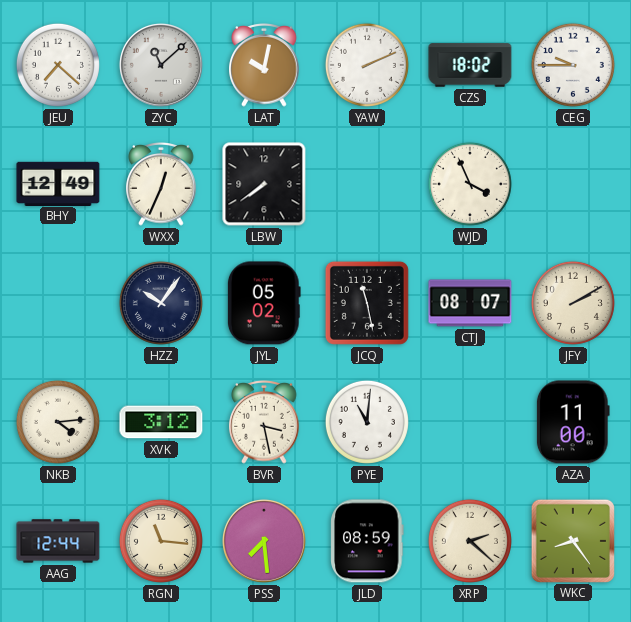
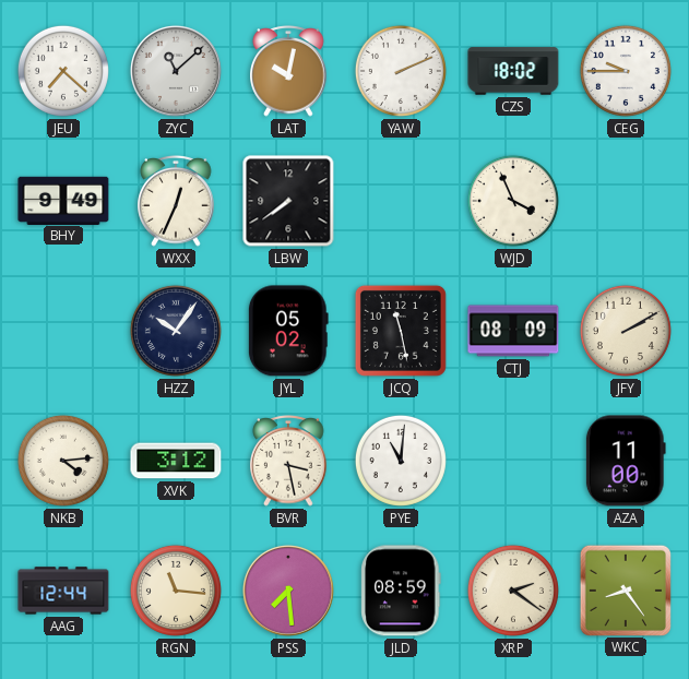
BHY: 12:49 -> 9:49
CTJ: 08:07 -> 08:09
XRP: 2:22 -> 2:21
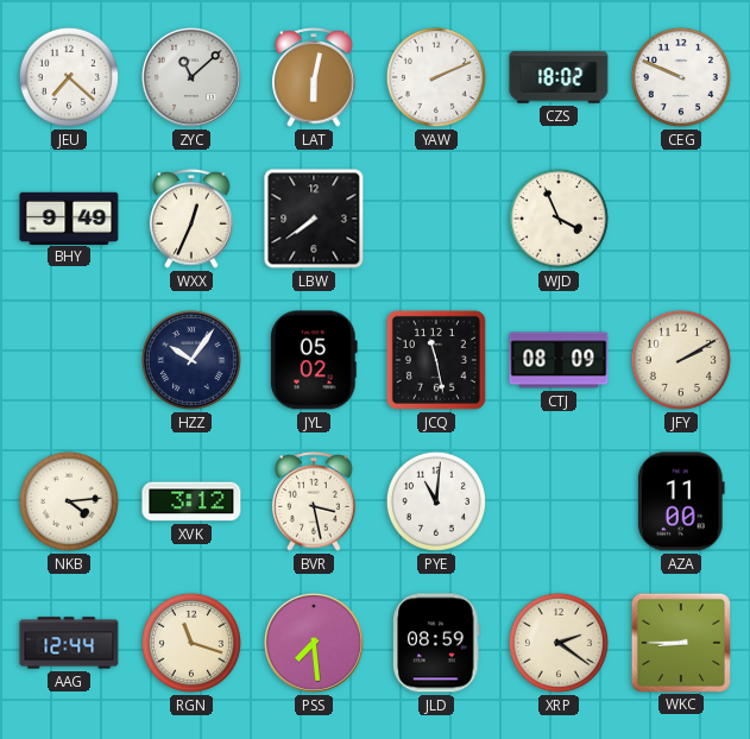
LAT: 10:02 -> 6:02
CEG: 9:45 -> 9:49
RGN: 11:16 -> 11:18
WKC: 8:24 -> 8:45
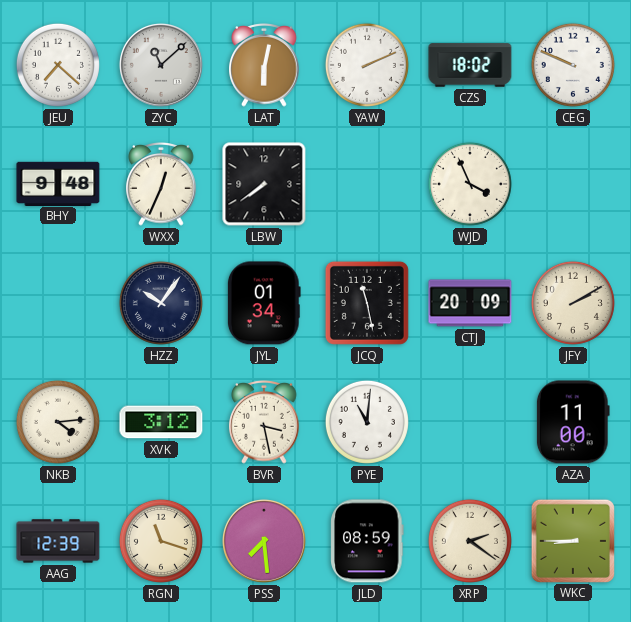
BHY: 9:49 -> 9:48
JYL: 05:02 -> 01:34
CTJ: 08:09 -> 20:09
AAG: 12:44 -> 12:39
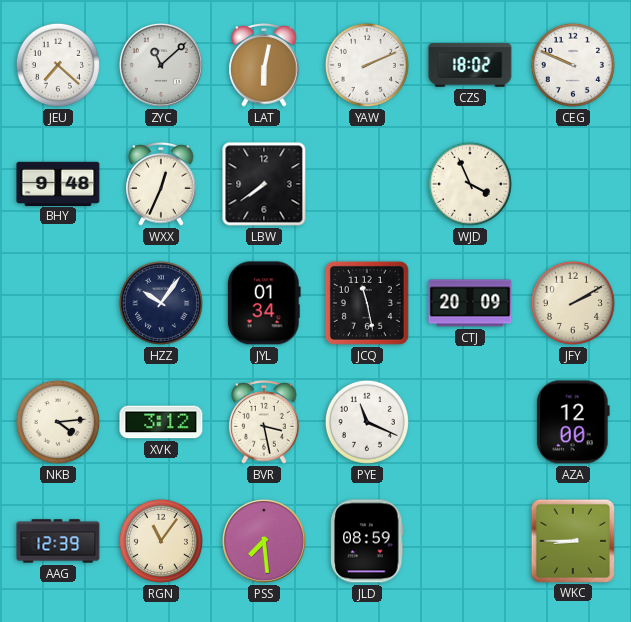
PYE: 11:01 -> 11:19
AZA: 11:00 -> 12:00
RGN: 11:18 -> 11:06
XRP: 2:21 -> none
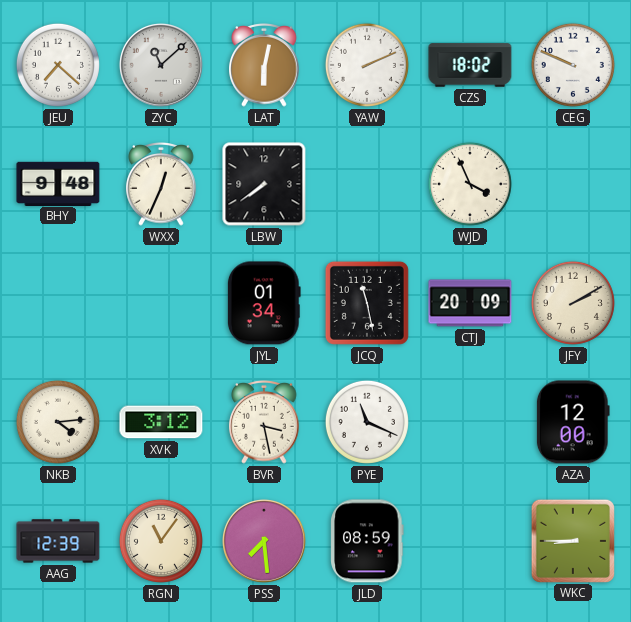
HZZ: 10:06 -> none
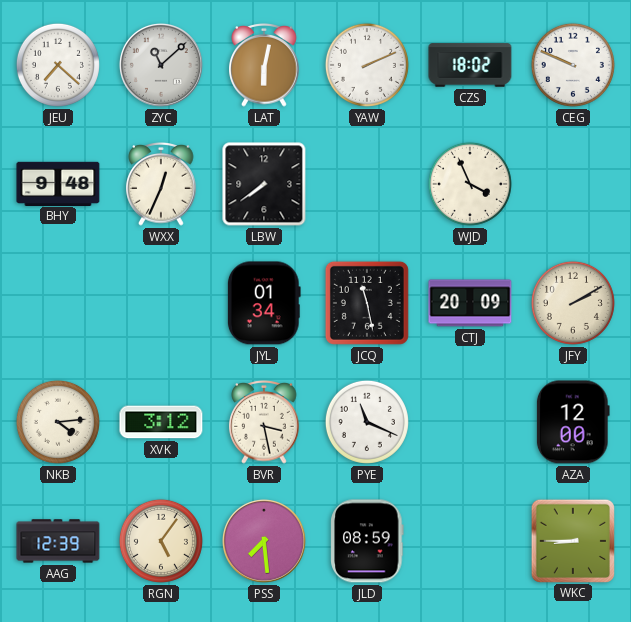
RGN: 11:06 -> 5:06
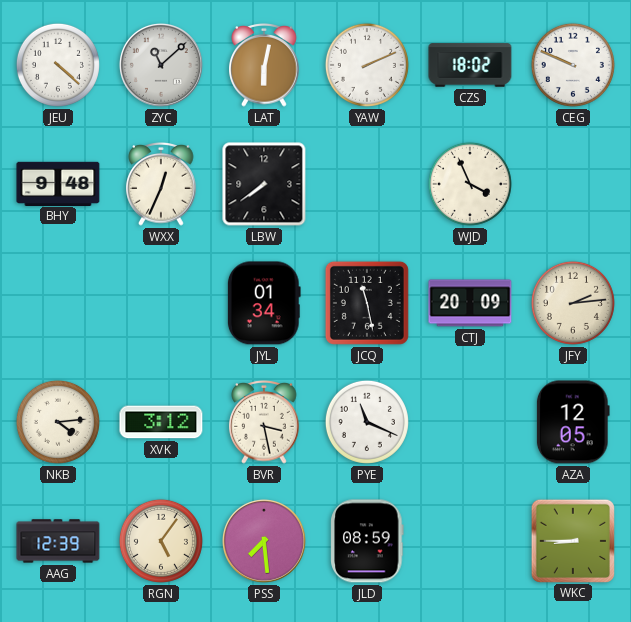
JEU: 7:22 -> 4:22
JFY: 2:10 -> 2:14
AZA: 12:00 -> 12:05
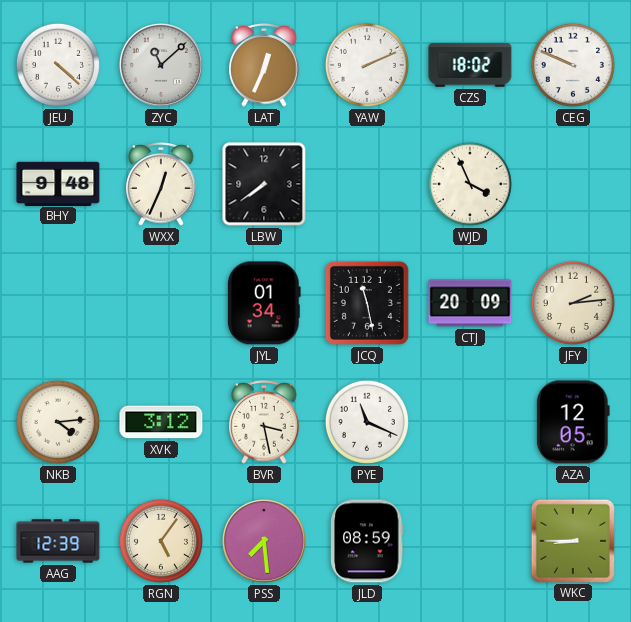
LAT: 6:02 -> 12:34
